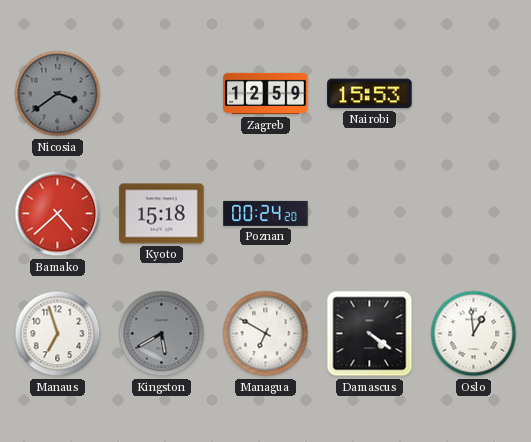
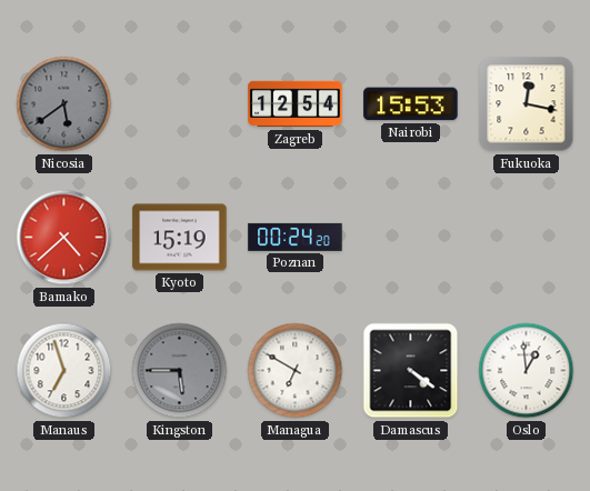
Nicosia: 3:39 -> 5:39
Zagreb: 12:59 -> 12:54
Fukuoka: none -> 12:17
Kyoto: 15:18 -> 15:19
Kingston: 5:40 -> 5:45
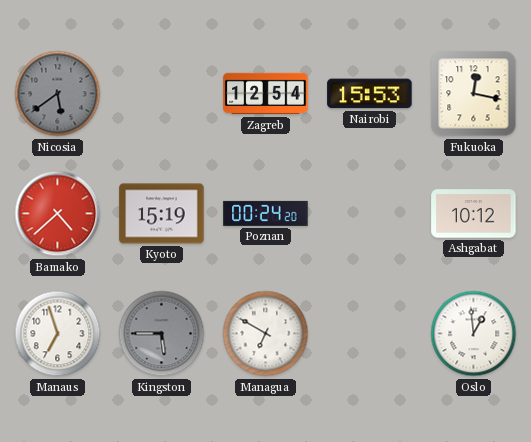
Ashgabat: none -> 10:12
Damascus: 4:21 -> none
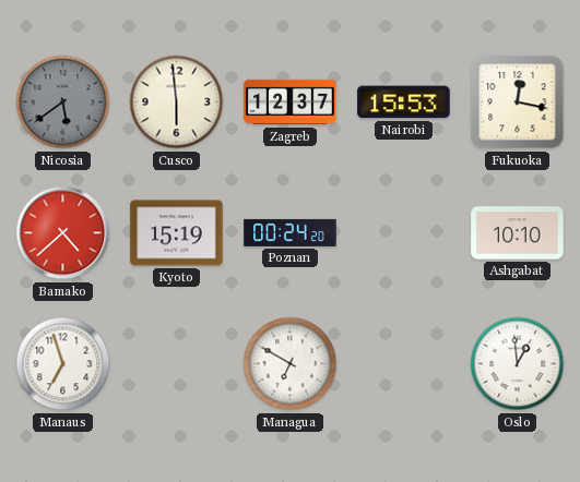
Cusco: none -> 5:59
Zagreb: 12:54 -> 12:37
Ashgabat: 10:12 -> 10:10
Kingston: 5:45 -> none
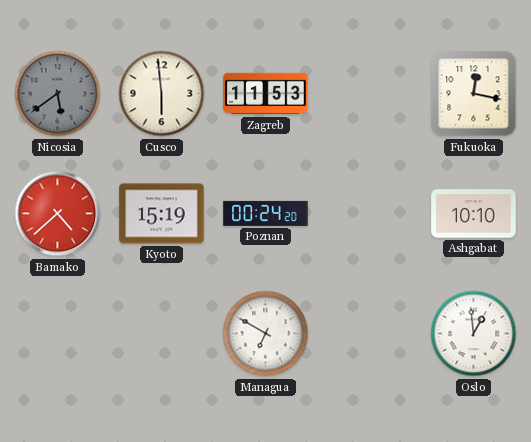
Zagreb: 12:37 -> 11:53
Nairobi: 15:53 -> none
Manaus: 6:57 -> none
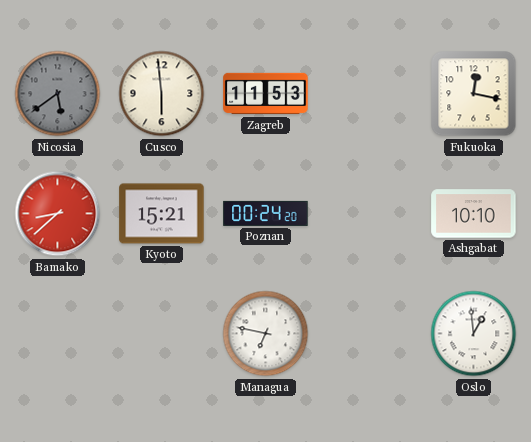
Bamako: 4:38 -> 8:38
Kyoto: 15:19 -> 15:21
Managua: 6:50 -> 6:47
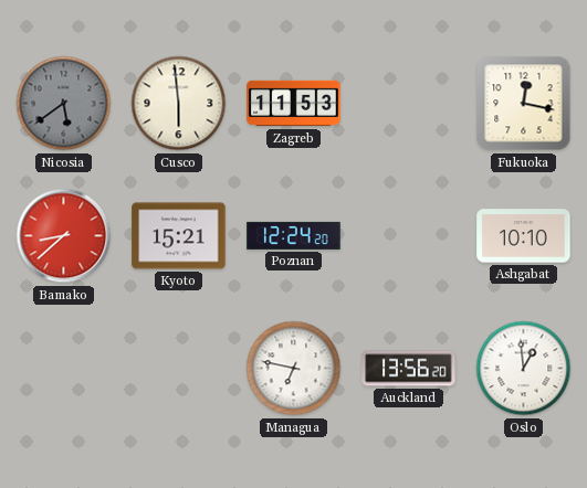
Poznan: 00:24 -> 12:24
Auckland: none -> 13:56
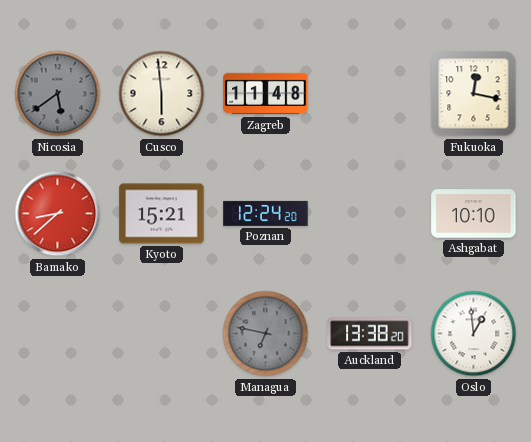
Zagreb: 11:53 -> 11:48
Managua dial: white -> grey
Auckland: 13:56 -> 13:38
